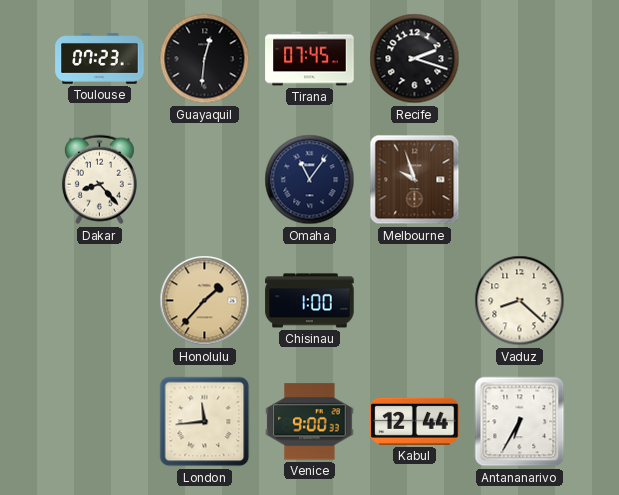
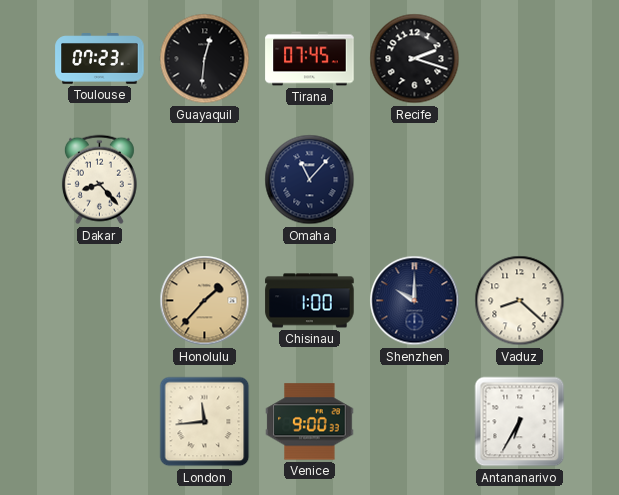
Omaha: 11:06 -> 11:07
Melbourne: 9:57 -> none
Shenzhen: none -> 10:00
Kabul: 12:44 -> none
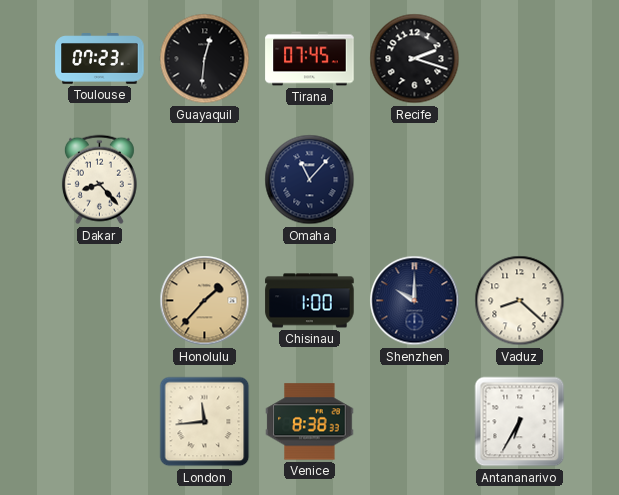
Venice: 9:00 -> 8:38
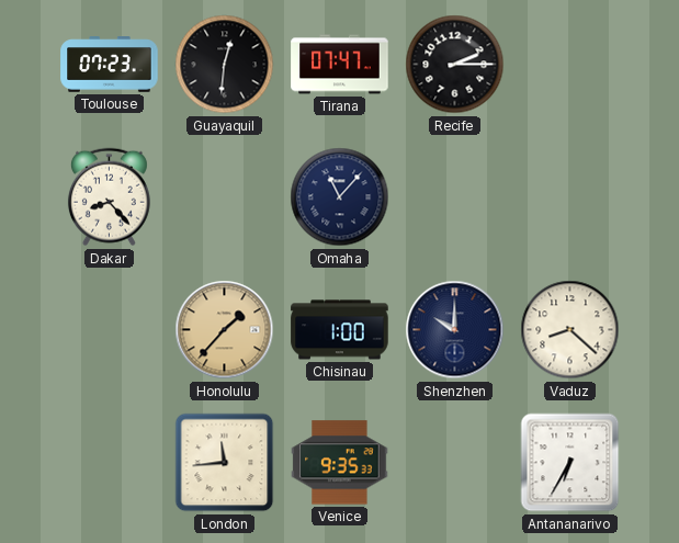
Tirana: 07:45 -> 07:47
Recife: 2:18 -> 2:15
Venice: 8:38 -> 9:35
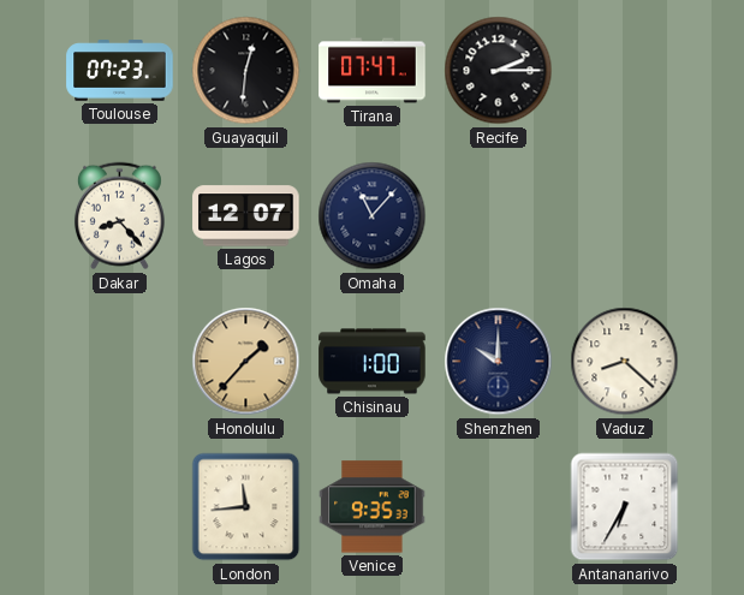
Lagos: none -> 12:07
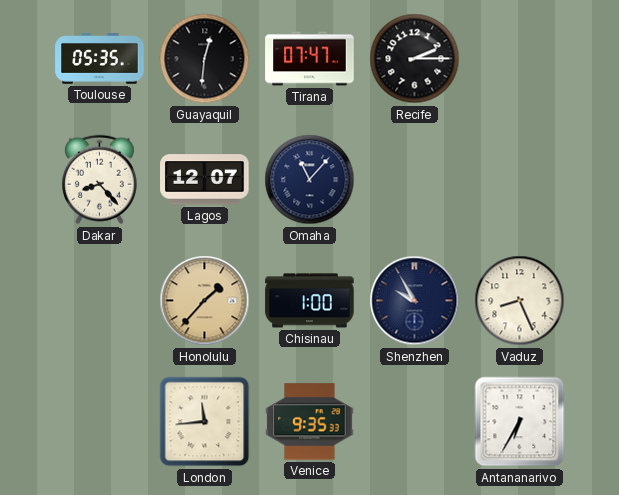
Toulouse: 07:23 -> 05:35
Shenzhen: 10:00 -> 9:55
Vaduz: 8:22 -> 8:26
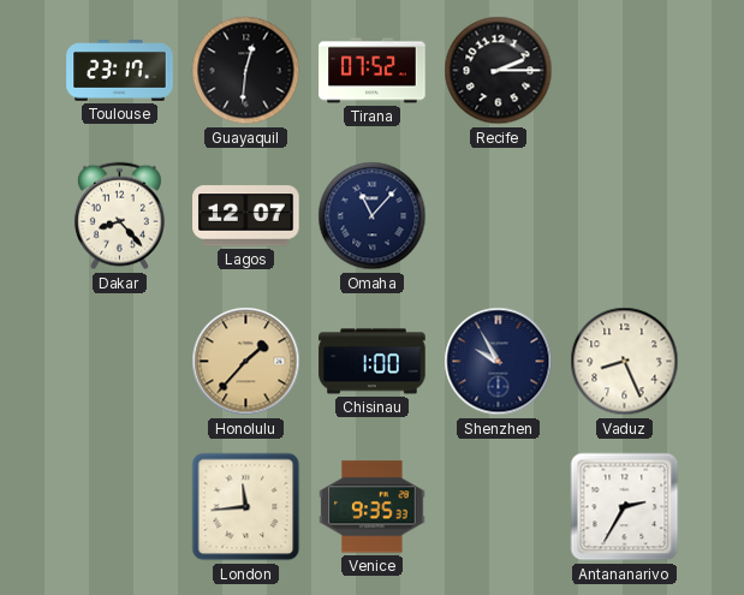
Toulouse: 05:35 -> 23:17
Tirana: 07:47 -> 07:52
Antananarivo: 6:35 -> 2:35
